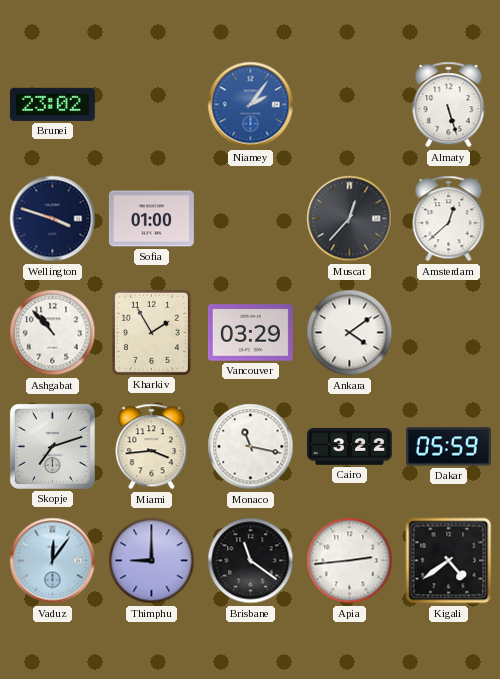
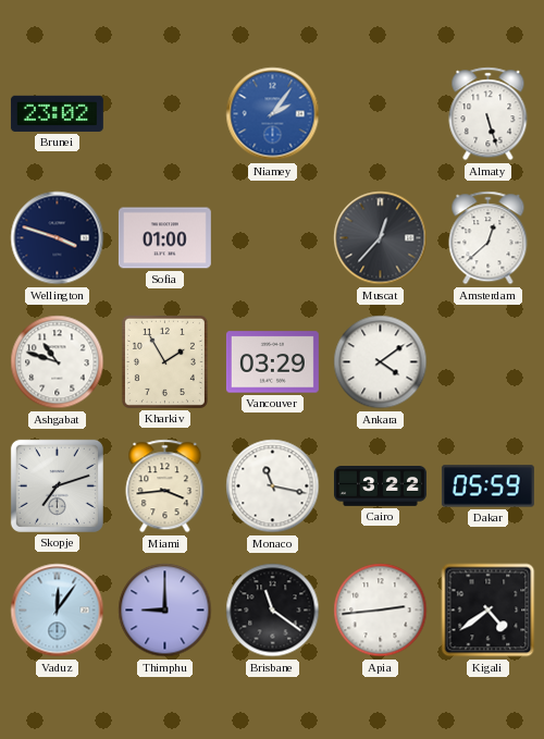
Ashgabat: 10:53 -> 10:48
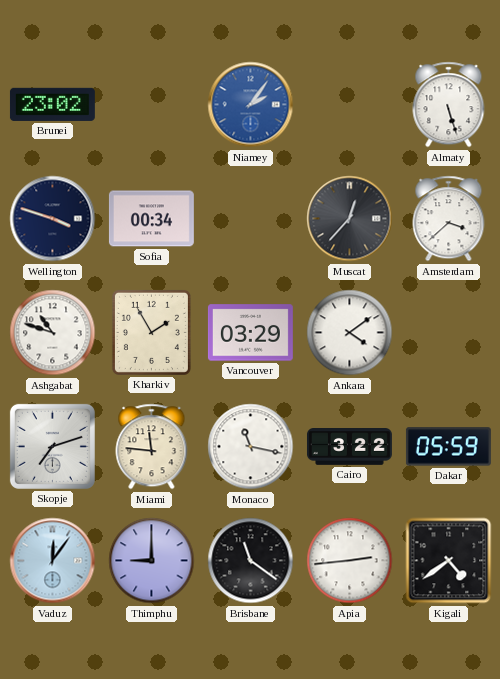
Sofia: 01:00 -> 00:34
Amsterdam: 12:38 -> 3:38
Miami: 3:44 -> 11:46
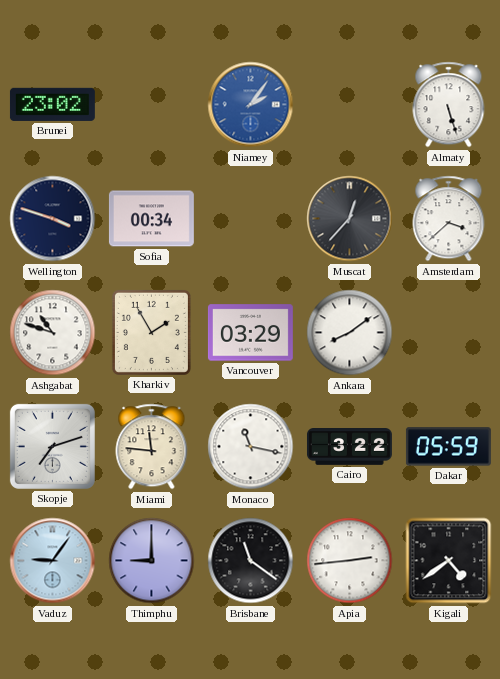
Ankara: 4:09 -> 8:09
Vaduz: 12:06 -> 9:06
